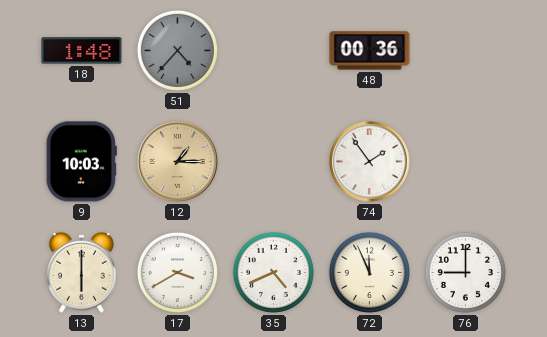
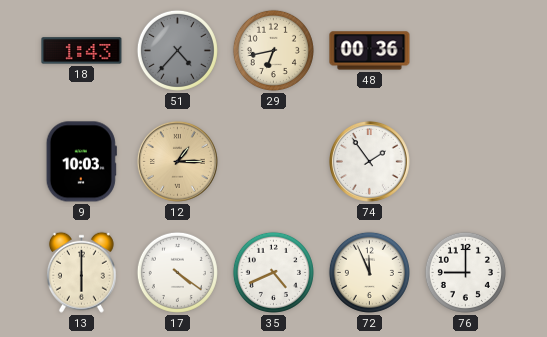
18: 1:48 -> 1:43
29: none -> 6:43
17: 3:40 -> 4:21
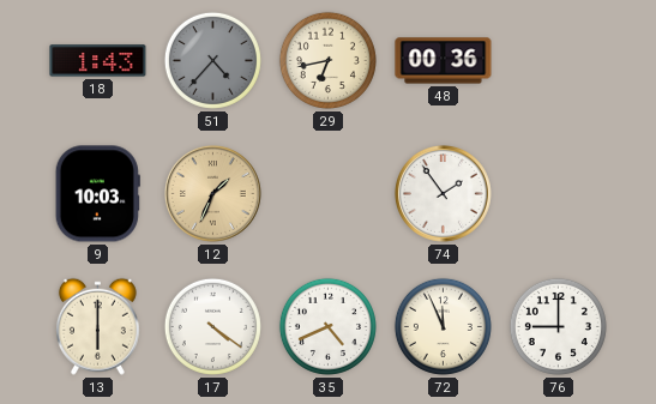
12: 1:15 -> 1:34
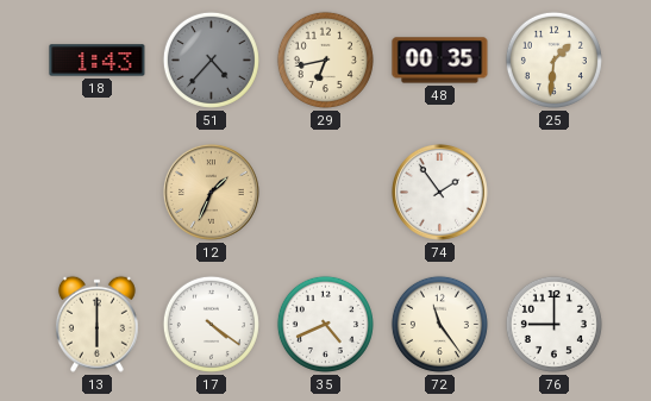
48: 00:36 -> 00:35
25: none -> 1:31
9: 10:03 -> none
72: 11:56 -> 11:24
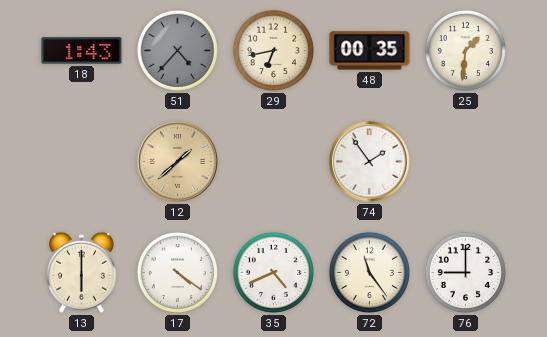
12: 1:34 -> 1:38
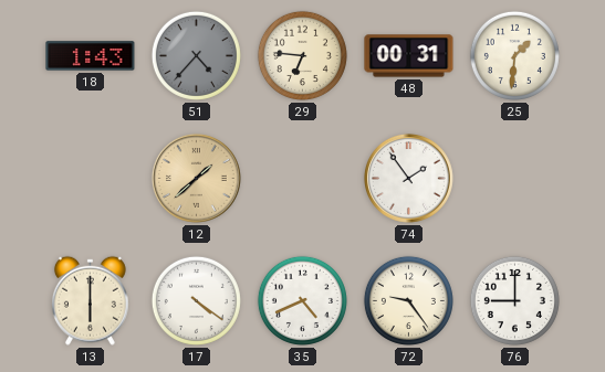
29: 6:43 -> 6:46
48: 00:35 -> 00:31
72: 11:24 -> 9:24
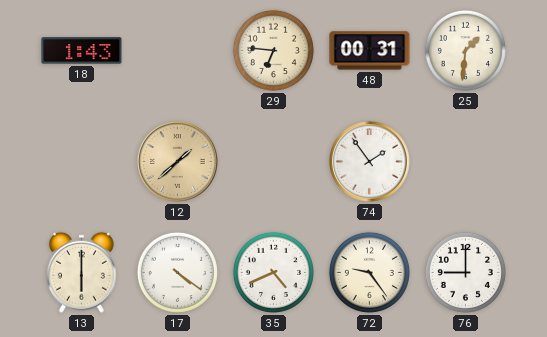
51: 4:37 -> none
